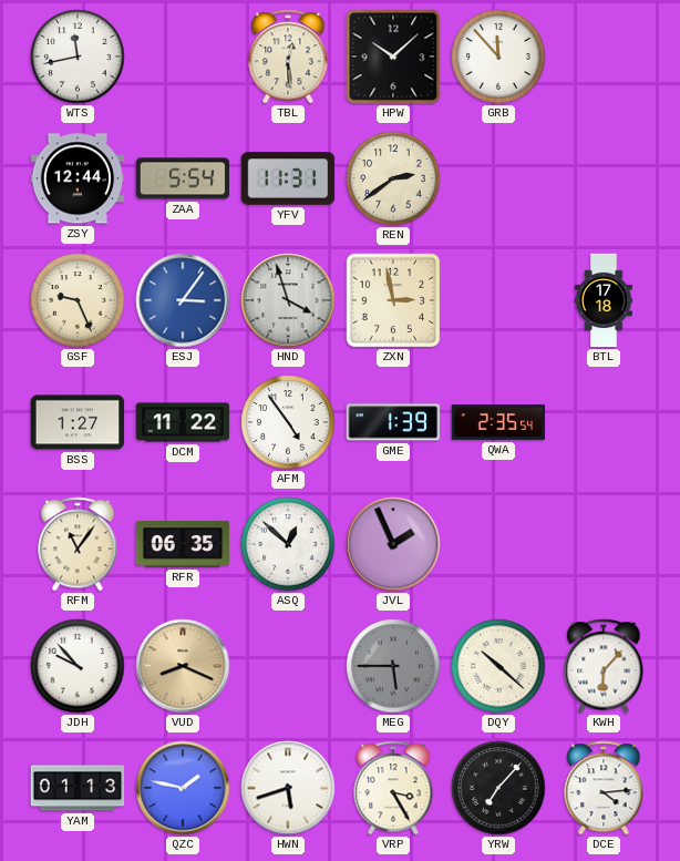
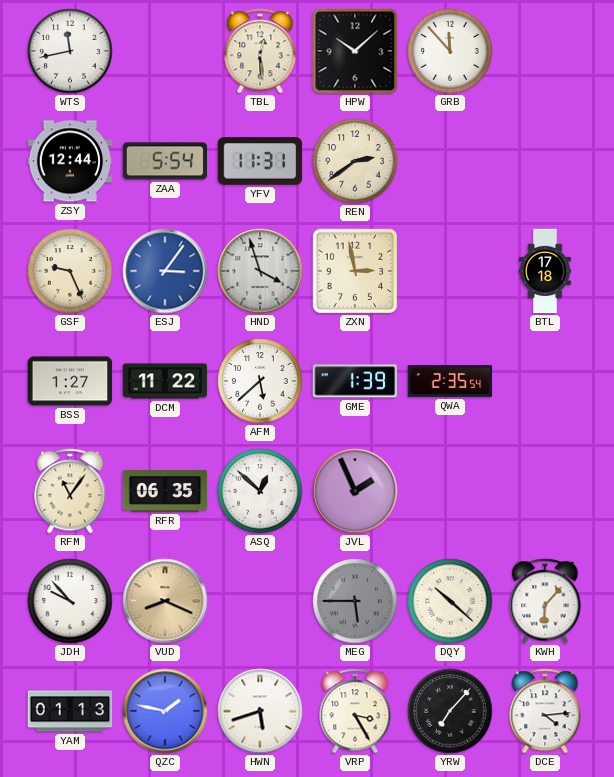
AFM: 4:54 -> 5:38
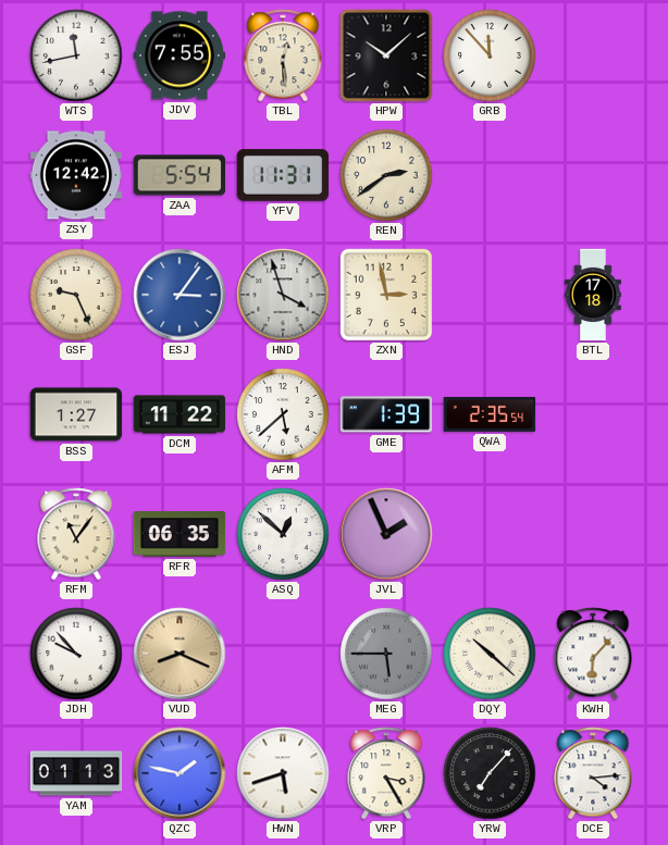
JDV: none -> 7:55
ZSY: 12:44 -> 12:42
